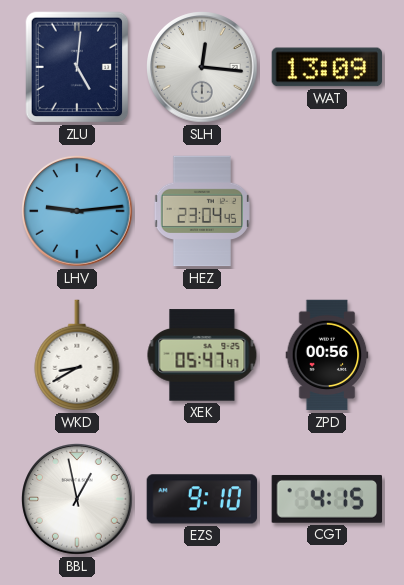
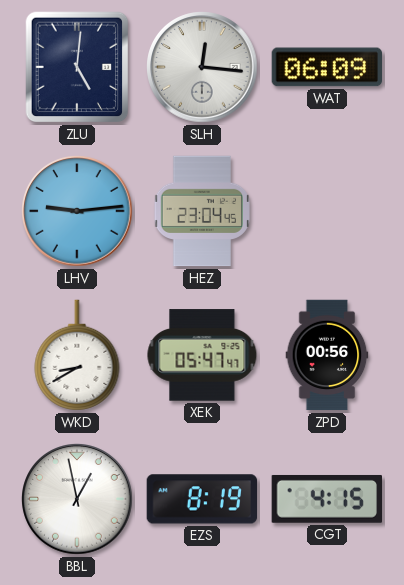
WAT: 13:09 -> 06:09
EZS: 9:10 -> 8:19
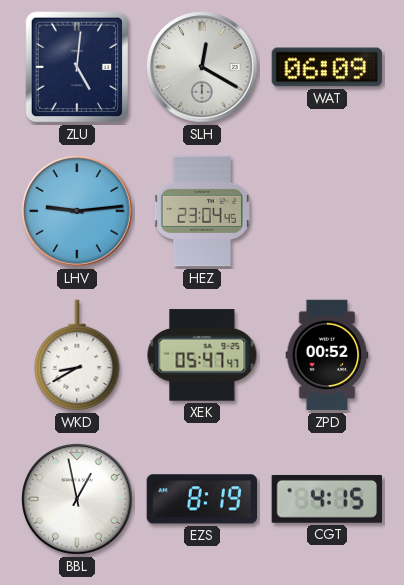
SLH: 12:16 -> 12:20
ZPD: 00:56 -> 00:52
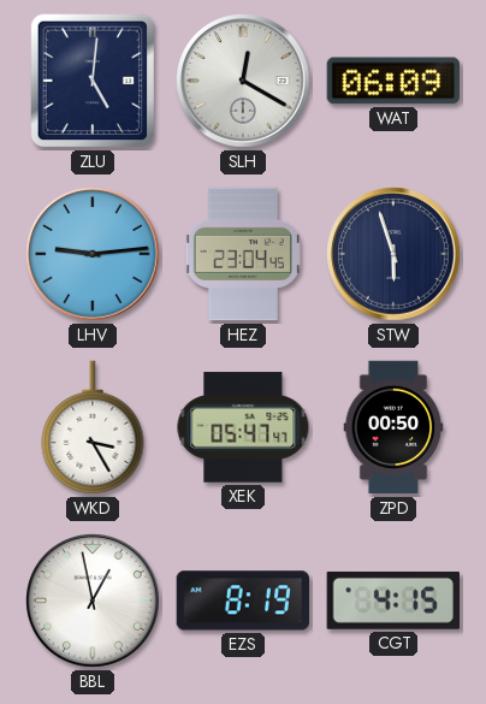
STW: none -> 5:57
WKD: 8:40 -> 3:25
ZPD: 00:52 -> 00:50
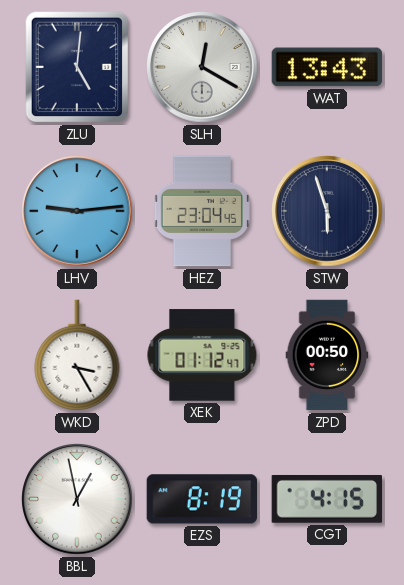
WAT: 06:09 -> 13:43
XEK: 05:47 -> 01:12
